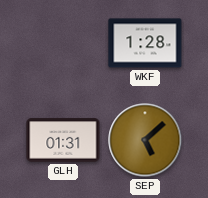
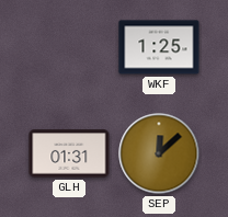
WKF: 1:28 -> 1:25
SEP: 5:08 -> 12:08
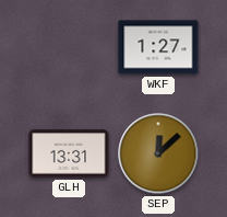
WKF: 1:25 -> 1:27
GLH: 01:31 -> 13:31
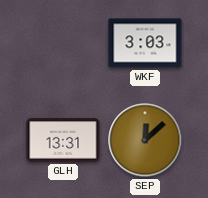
WKF: 1:27 -> 3:03
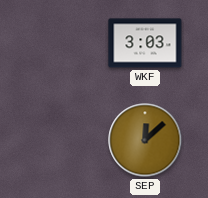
GLH: 13:31 -> none
